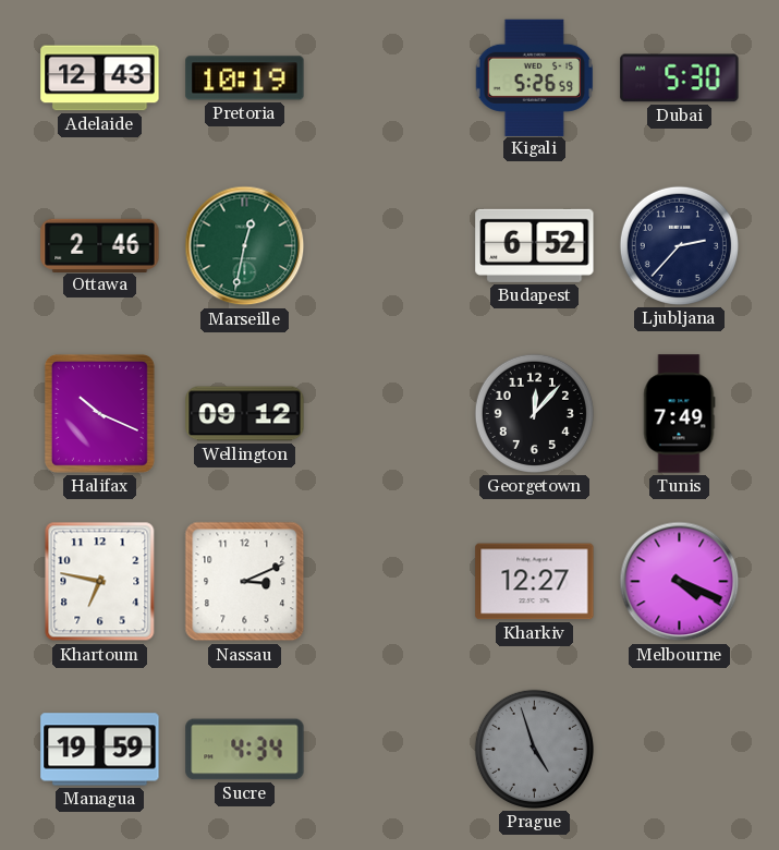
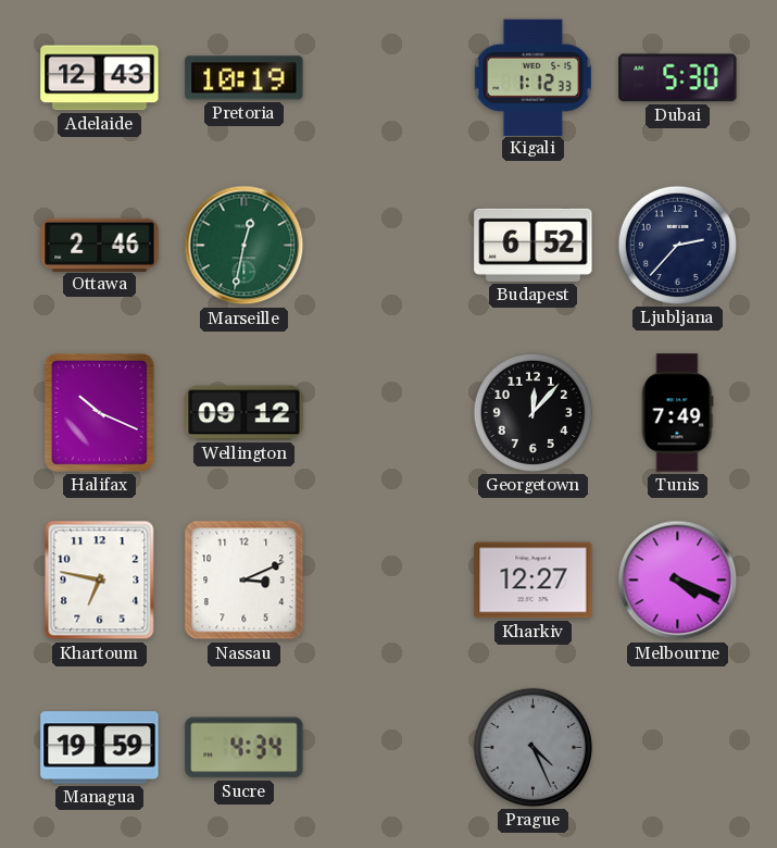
Kigali: 5:26 -> 1:12
Prague: 4:57 -> 4:26
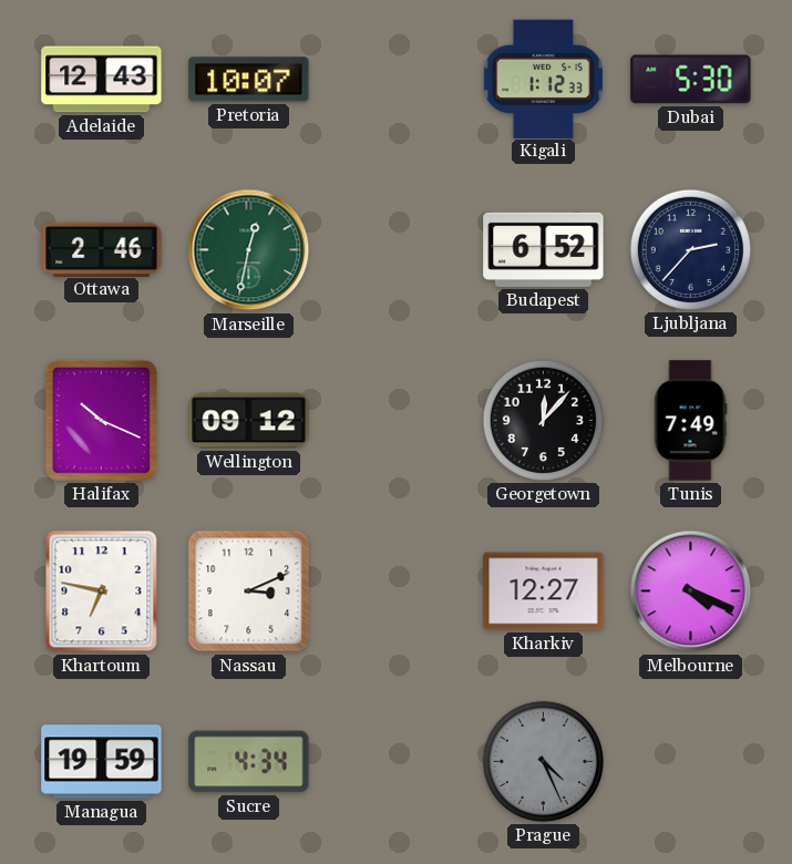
Pretoria: 10:19 -> 10:07
